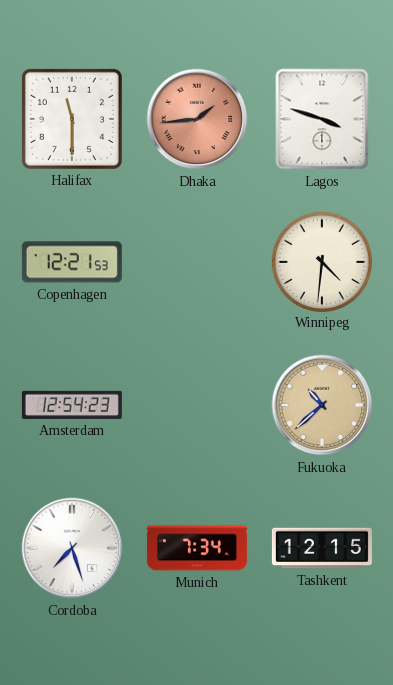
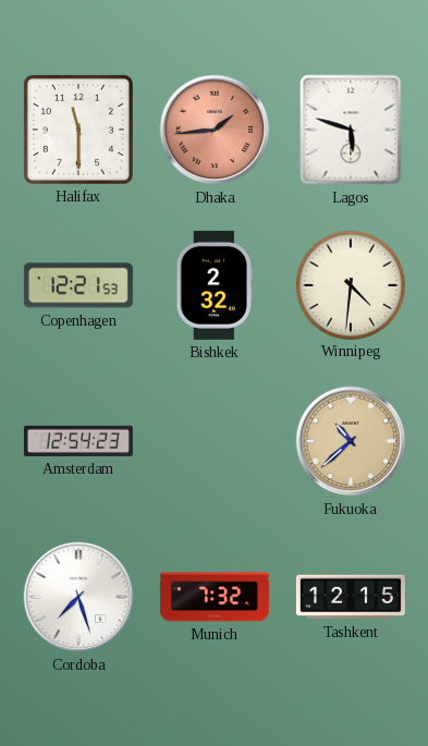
Lagos: 3:48 -> 5:48
Bishkek: none -> 2:32
Munich: 7:34 -> 7:32
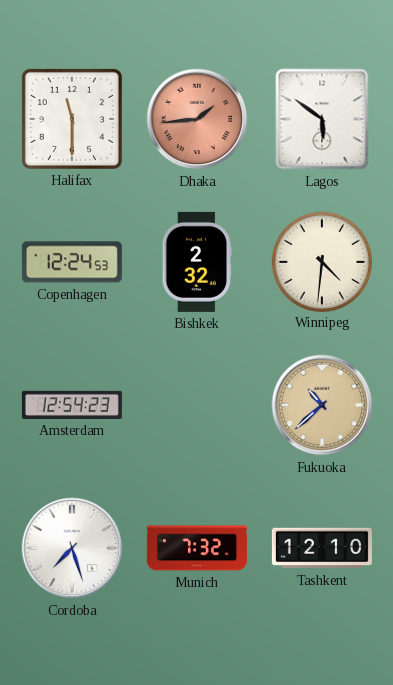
Lagos: 5:48 -> 5:51
Copenhagen: 12:21 -> 12:24
Tashkent: 12:15 -> 12:10
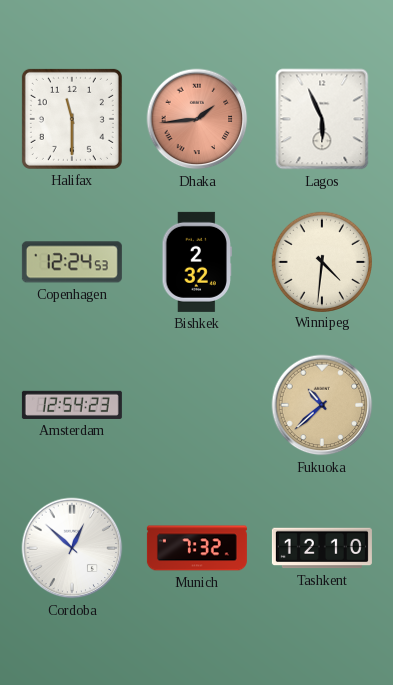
Lagos: 5:51 -> 5:56
Cordoba: 7:27 -> 12:52
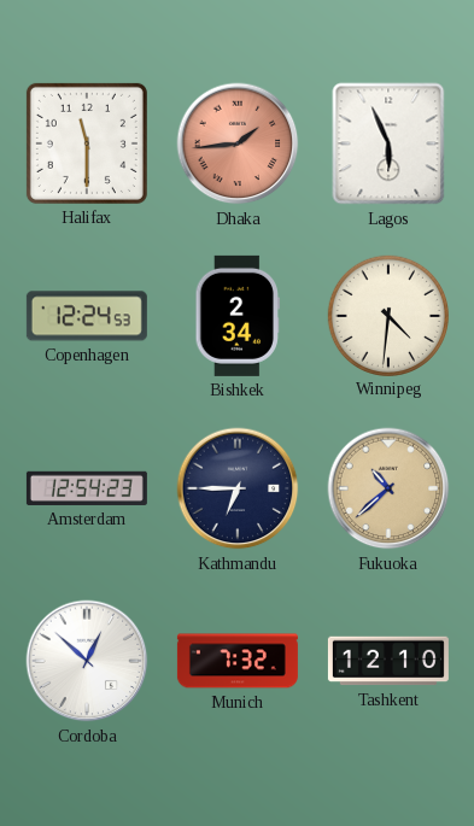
Bishkek: 2:32 -> 2:34
Kathmandu: none -> 6:45
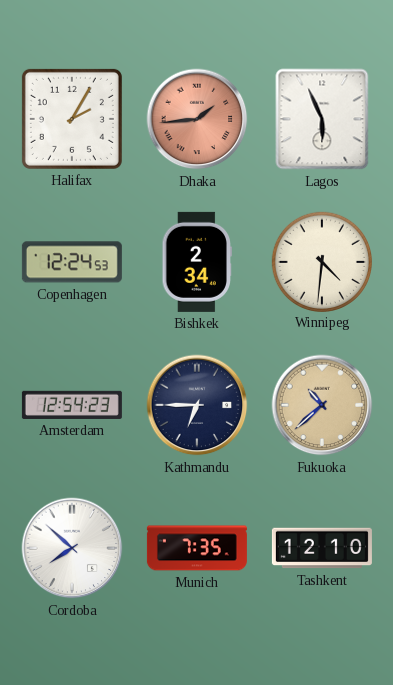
Halifax: 11:30 -> 2:05
Cordoba: 12:52 -> 7:52
Munich: 7:32 -> 7:35
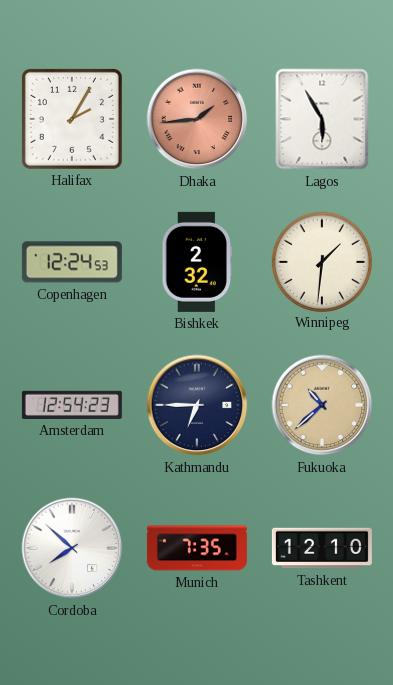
Lagos: 5:56 -> 5:55
Bishkek: 2:34 -> 2:32
Winnipeg: 4:31 -> 1:31
